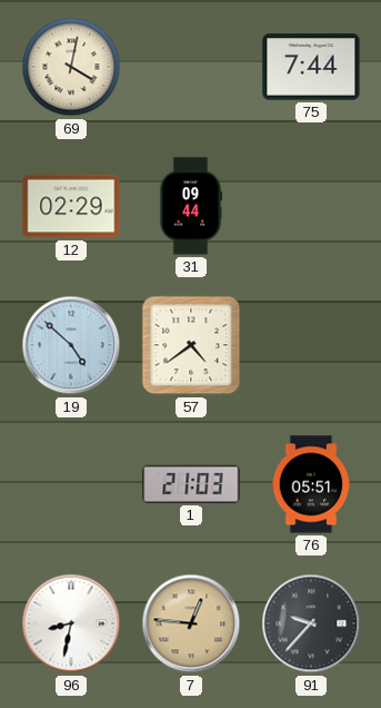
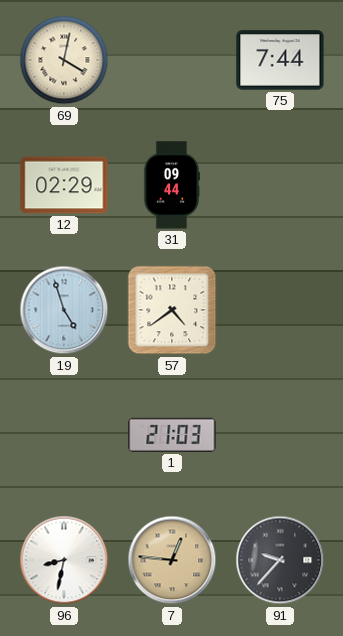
19: 4:52 -> 4:57
76: 05:51 -> none
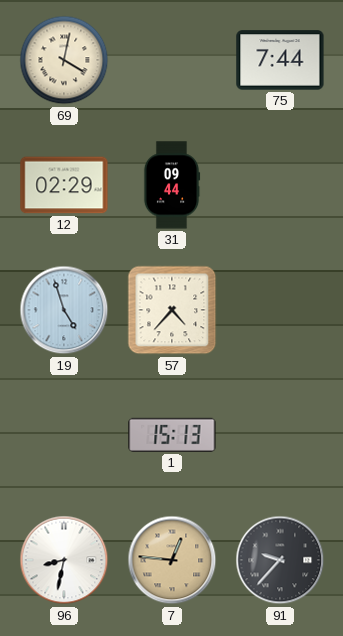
57: 4:39 -> 4:37
1: 21:03 -> 15:13
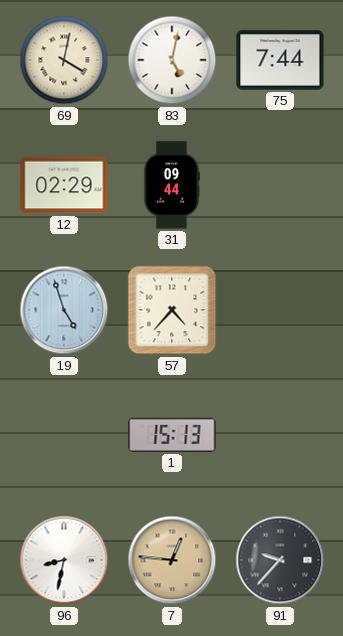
83: none -> 5:02
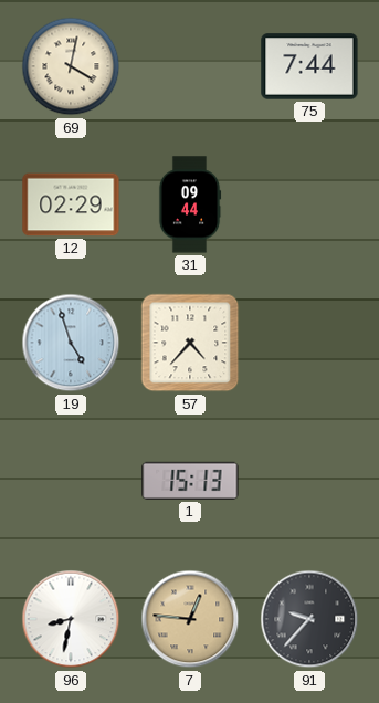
83: 5:02 -> none
